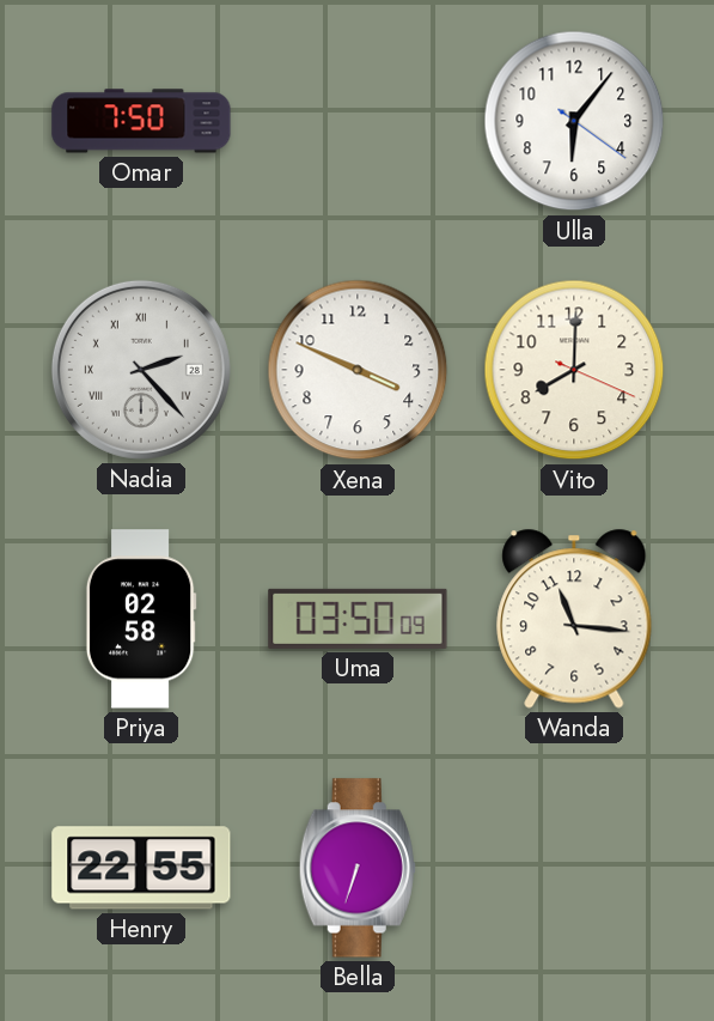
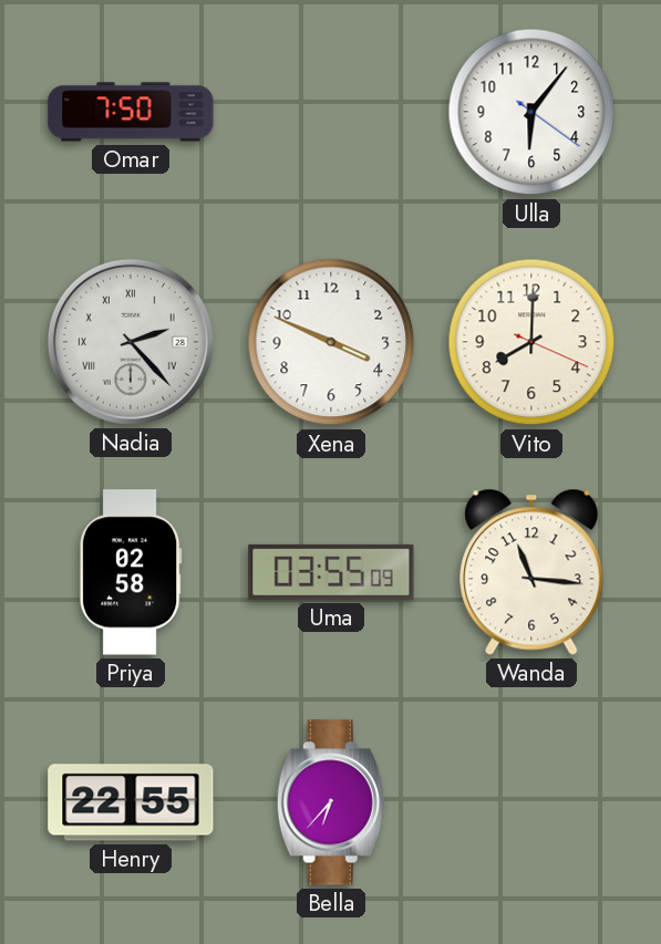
Uma: 03:50 -> 03:55
Bella: 6:33 -> 6:37
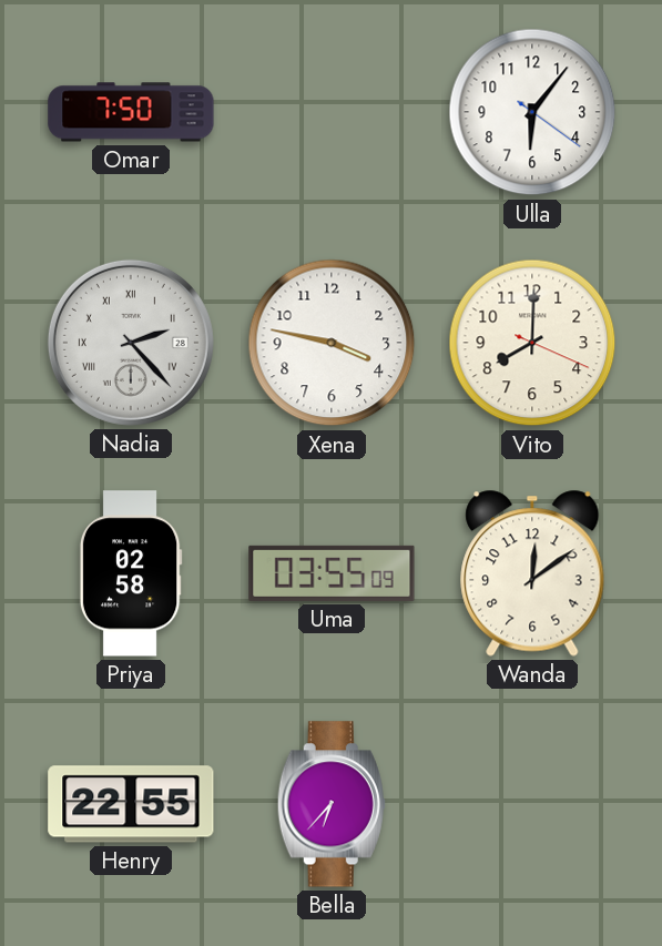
Xena: 3:49 -> 3:47
Wanda: 11:16 -> 12:09
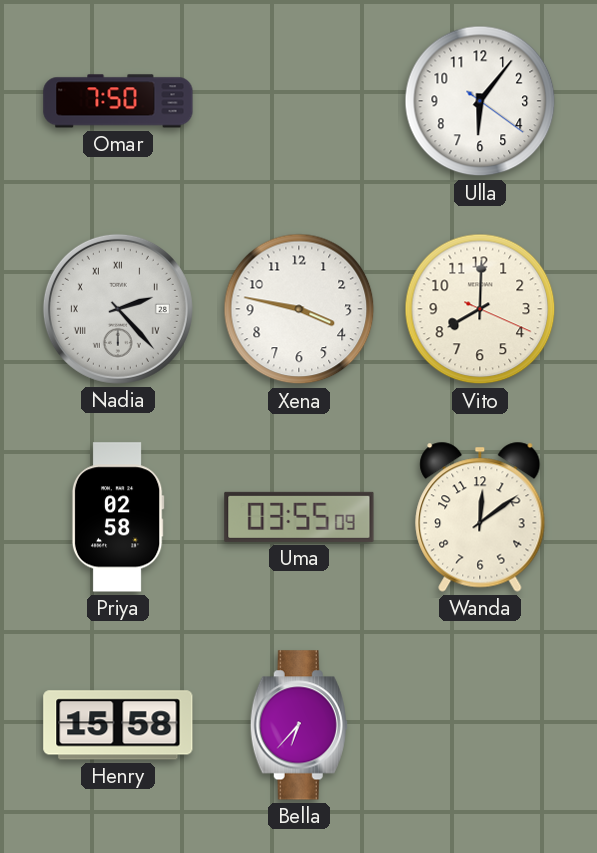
Henry: 22:55 -> 15:58
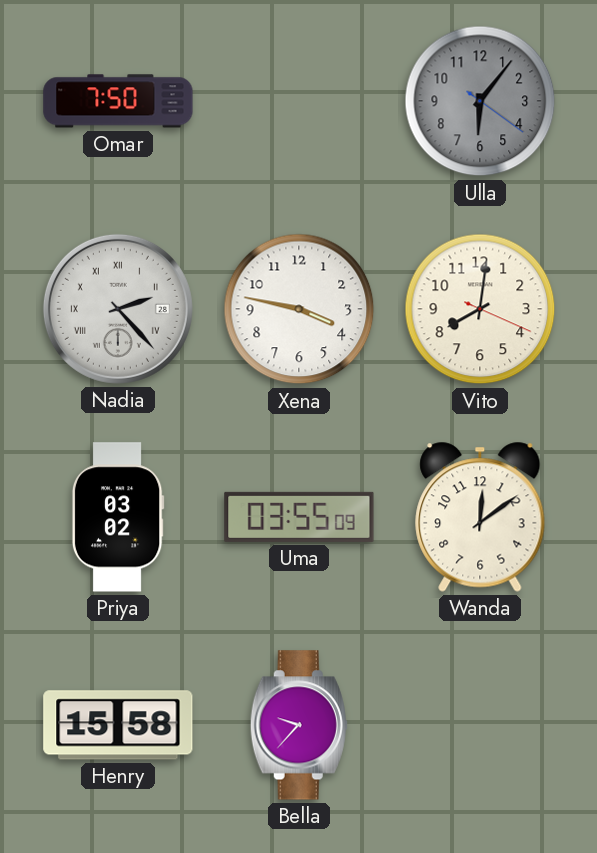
Ulla dial: white -> grey
Vito: 8:00 -> 8:01
Priya: 02:58 -> 03:02
Bella: 6:37 -> 9:37
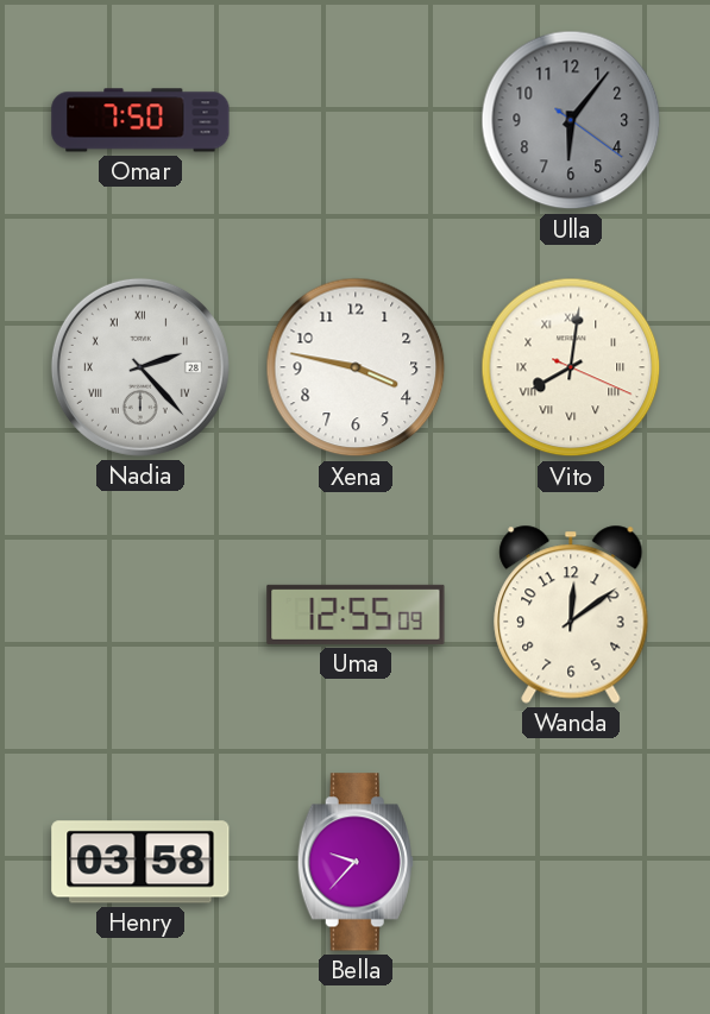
Vito numerals: Arabic -> Roman
Priya: 03:02 -> none
Uma: 03:55 -> 12:55
Henry: 15:58 -> 03:58
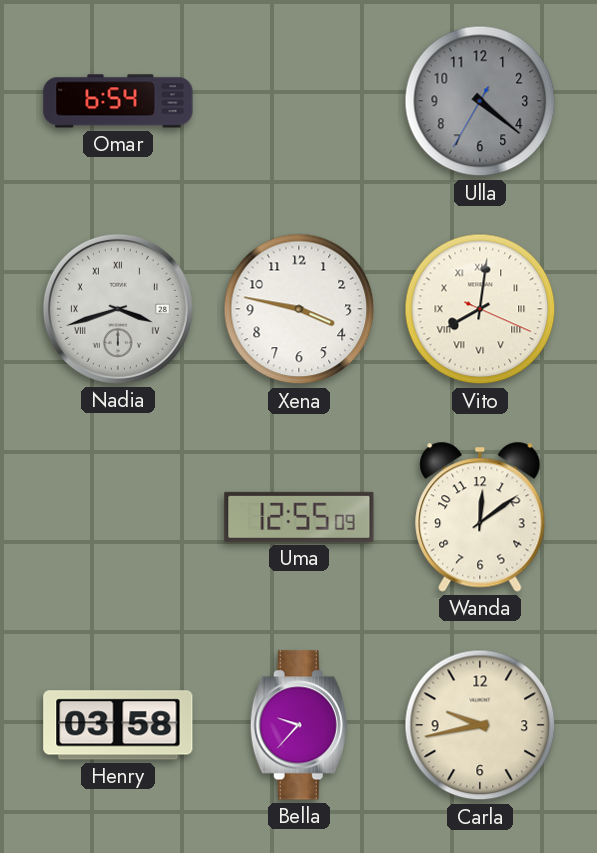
Omar: 7:50 -> 6:54
Ulla: 6:06 -> 4:21
Nadia: 2:23 -> 3:42
Carla: none -> 9:43
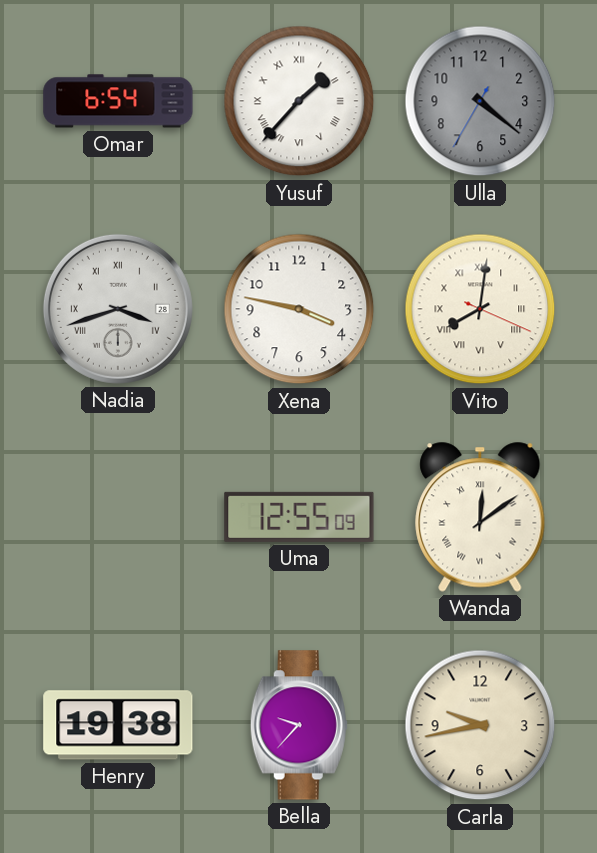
Yusuf: none -> 1:37
Wanda numerals: Arabic -> Roman
Henry: 03:58 -> 19:38
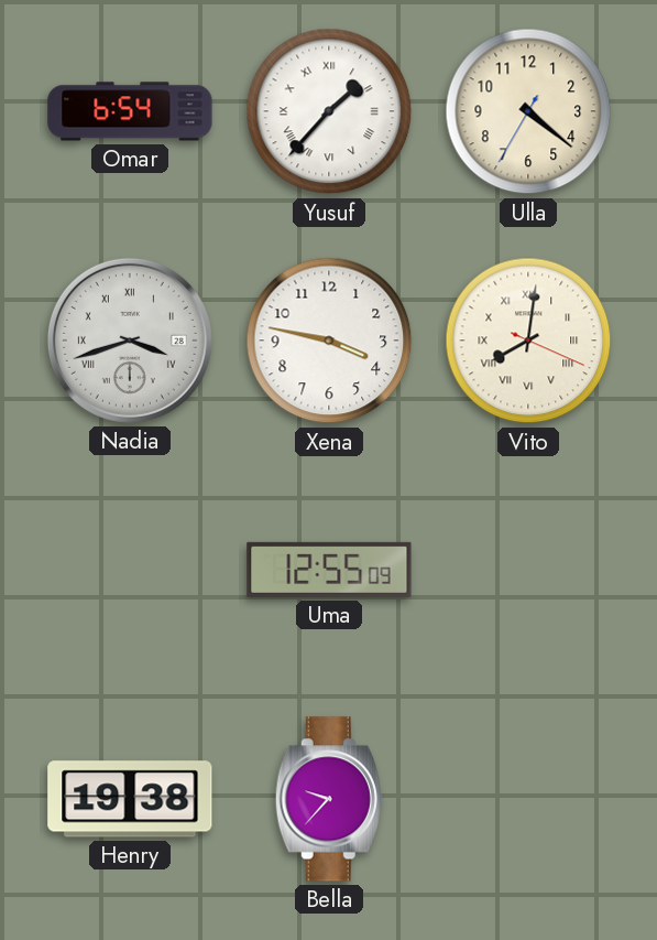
Ulla dial: grey -> cream
Wanda: 12:09 -> none
Carla: 9:43 -> none
